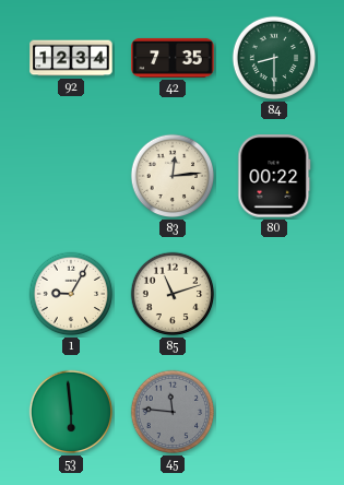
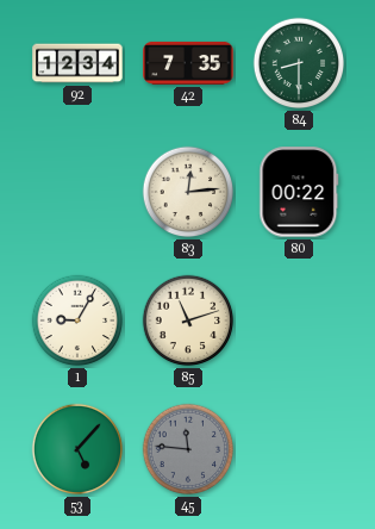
53: 5:59 -> 5:07
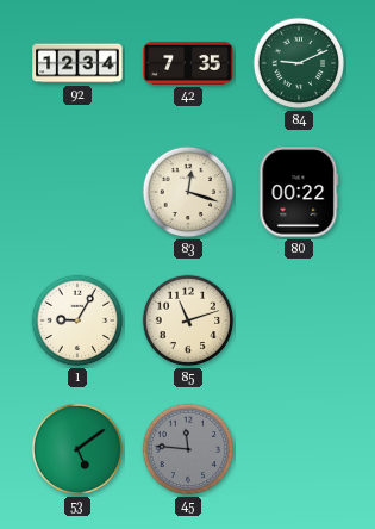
84: 8:30 -> 9:11
83: 12:14 -> 12:18
53: 5:07 -> 5:09
